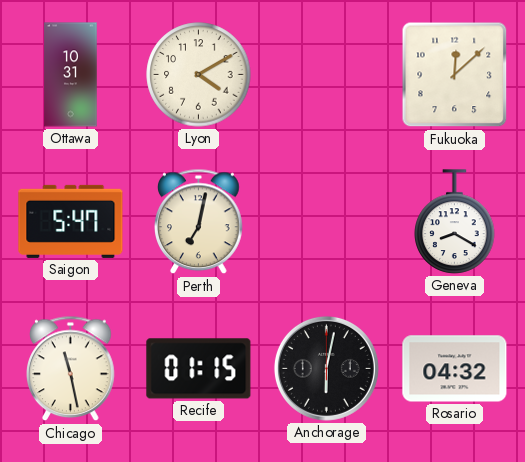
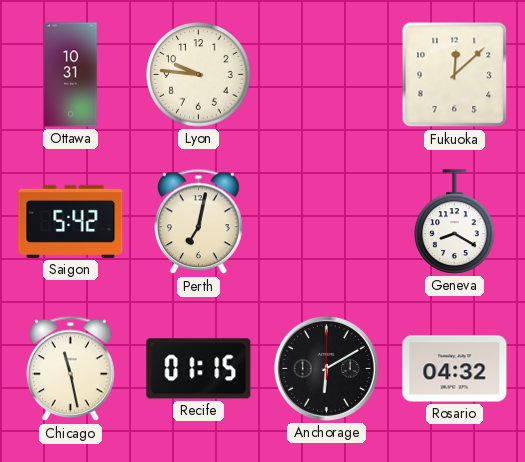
Lyon: 4:10 -> 9:46
Saigon: 5:47 -> 5:42
Anchorage: 6:02 -> 6:10
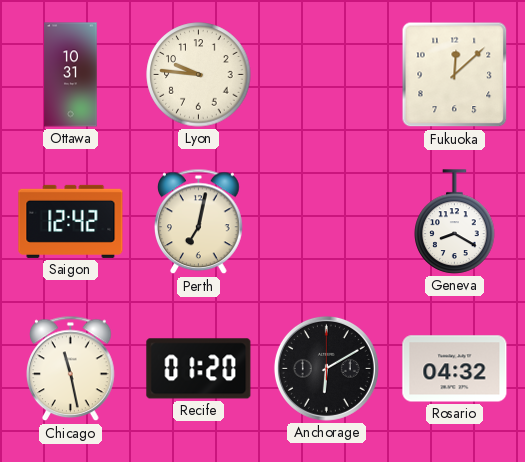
Saigon: 5:42 -> 12:42
Recife: 01:15 -> 01:20
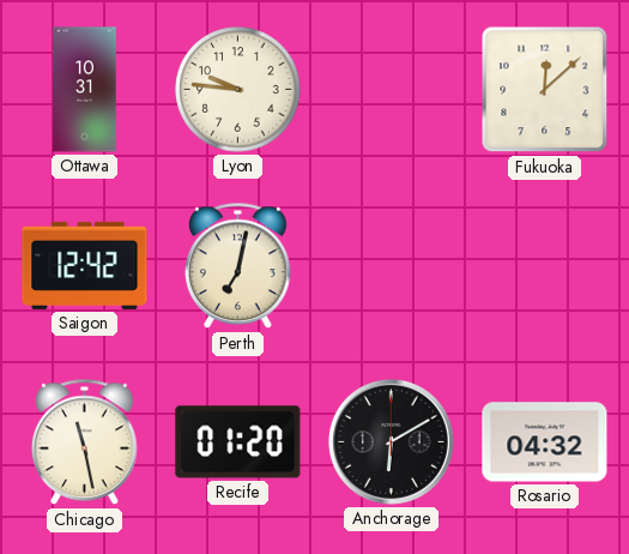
Geneva: 8:20 -> none
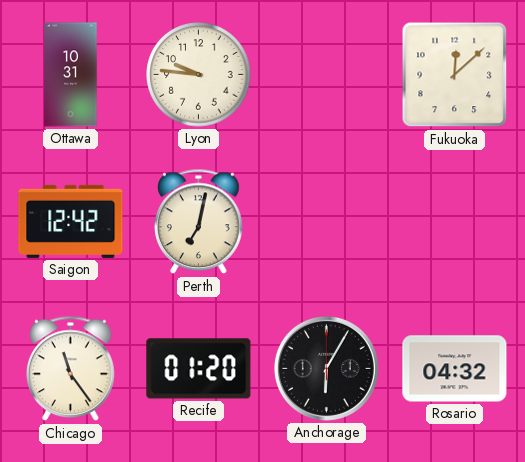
Chicago: 11:28 -> 11:24
Anchorage: 6:10 -> 6:05
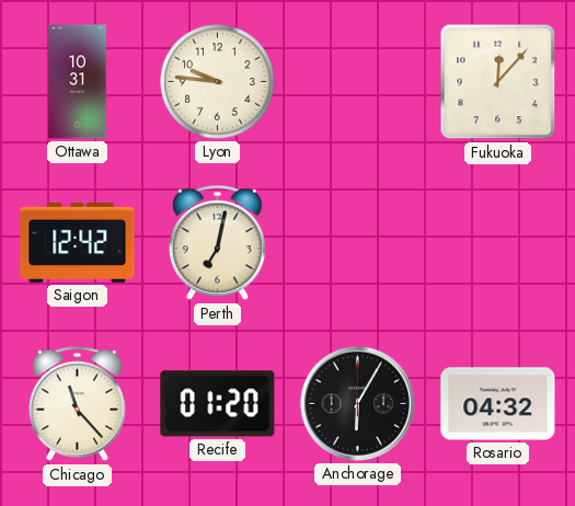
Fukuoka: 12:08 -> 12:07
Chicago: 11:24 -> 11:23
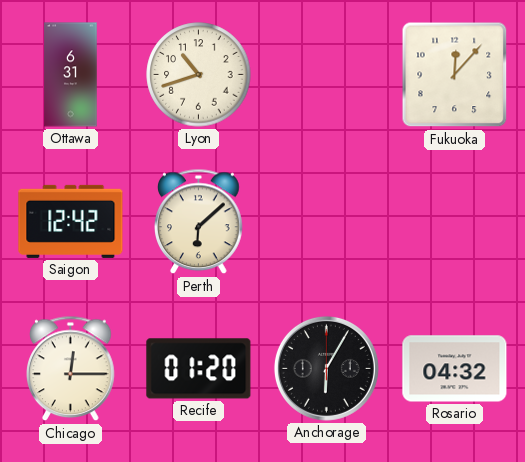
Ottawa: 10:31 -> 6:31
Lyon: 9:46 -> 10:42
Perth: 7:02 -> 6:08
Chicago: 11:23 -> 12:15
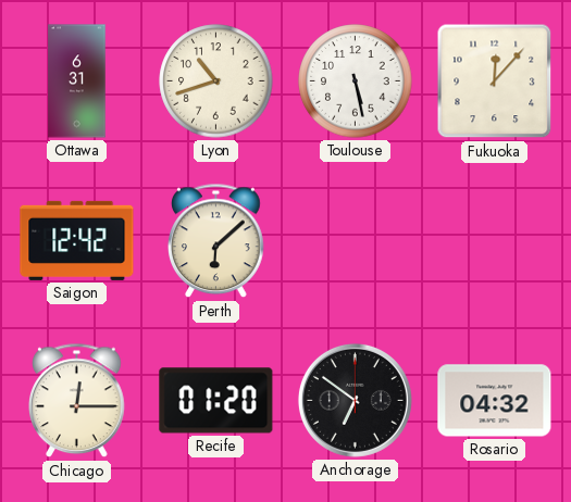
Toulouse: none -> 5:28
Anchorage: 6:05 -> 6:51
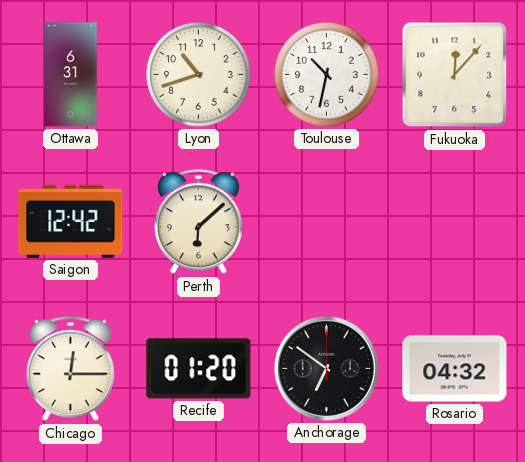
Toulouse: 5:28 -> 10:32
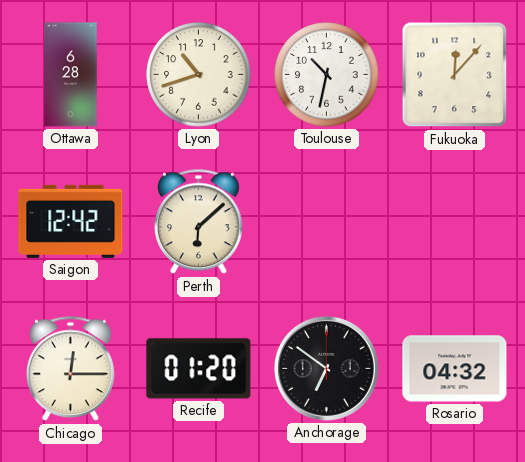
Ottawa: 6:31 -> 6:28
